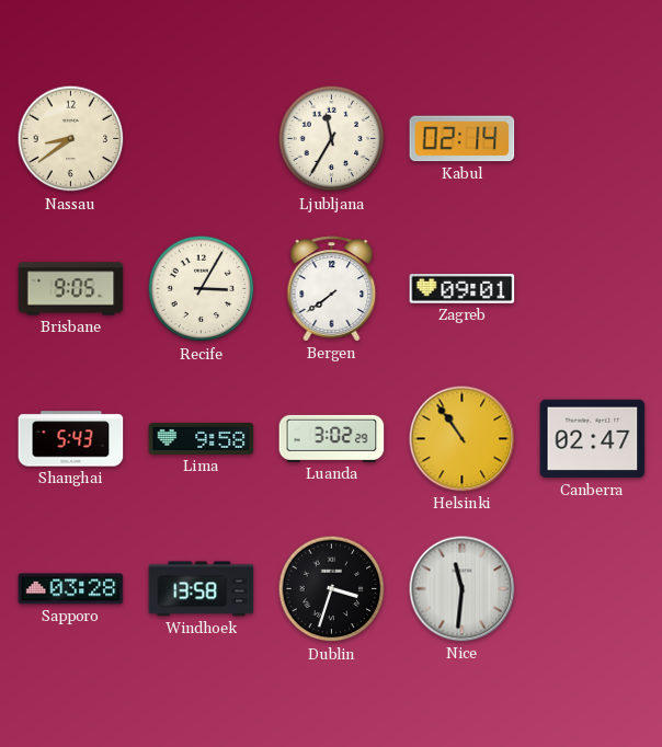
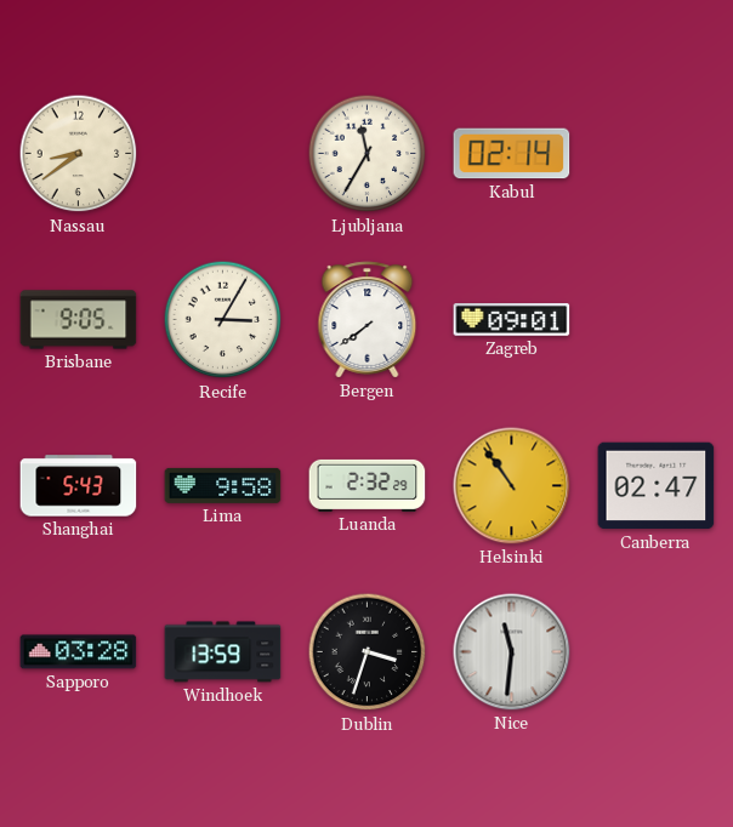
Luanda: 3:02 -> 2:32
Windhoek: 13:58 -> 13:59
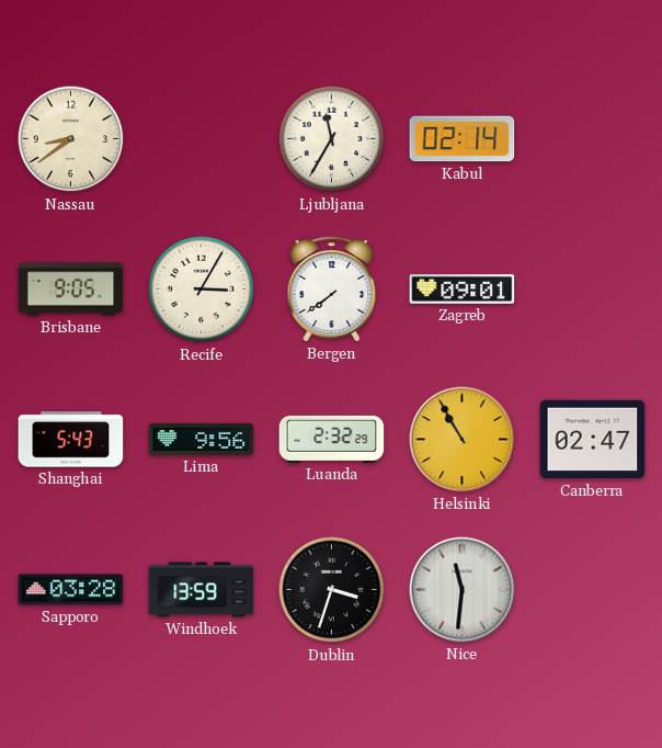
Lima: 9:58 -> 9:56
Helsinki: 10:54 -> 10:55
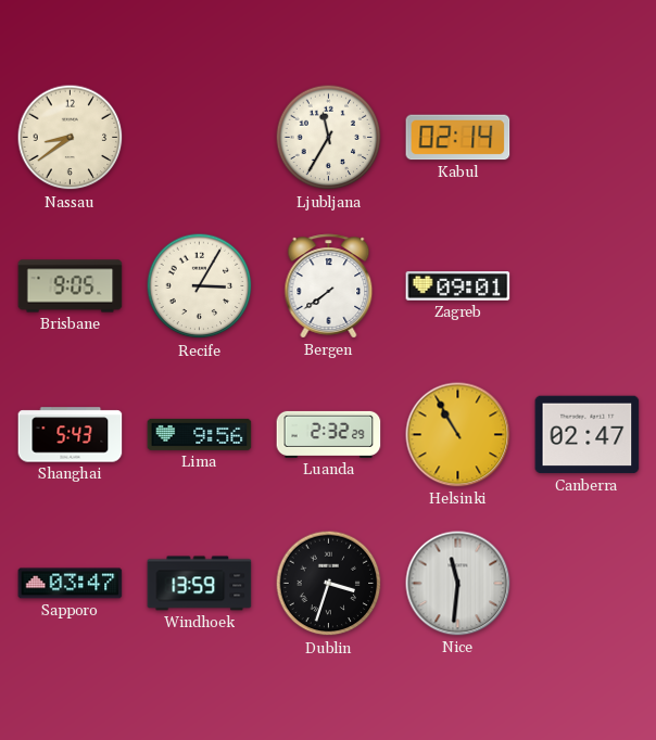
Sapporo: 03:28 -> 03:47
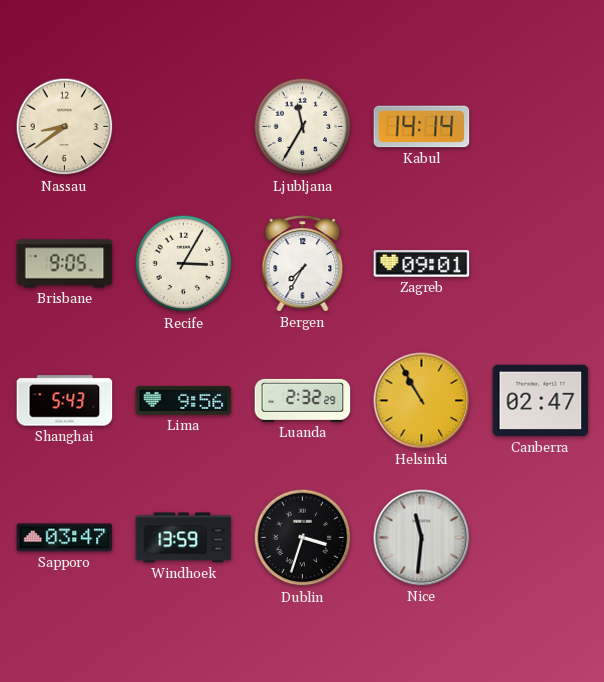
Kabul: 02:14 -> 14:14
Bergen: 7:39 -> 7:35
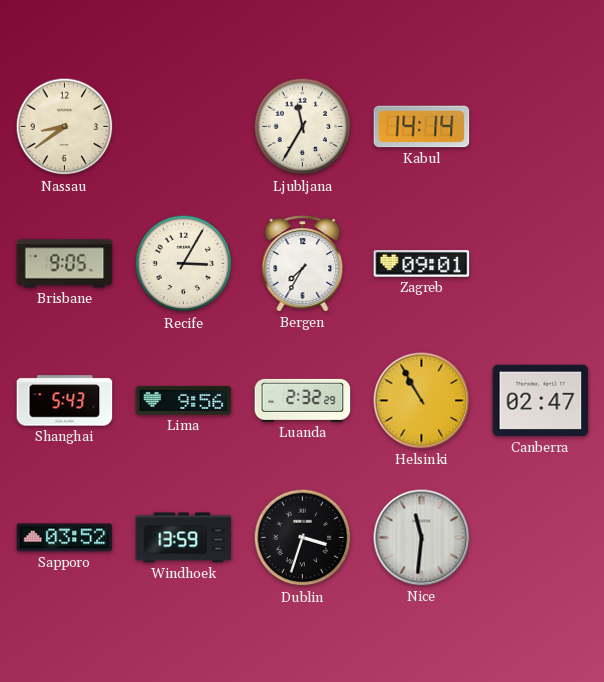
Sapporo: 03:47 -> 03:52
